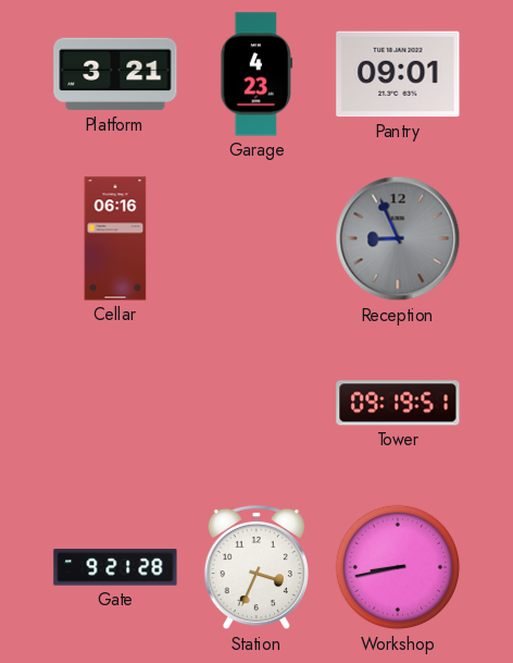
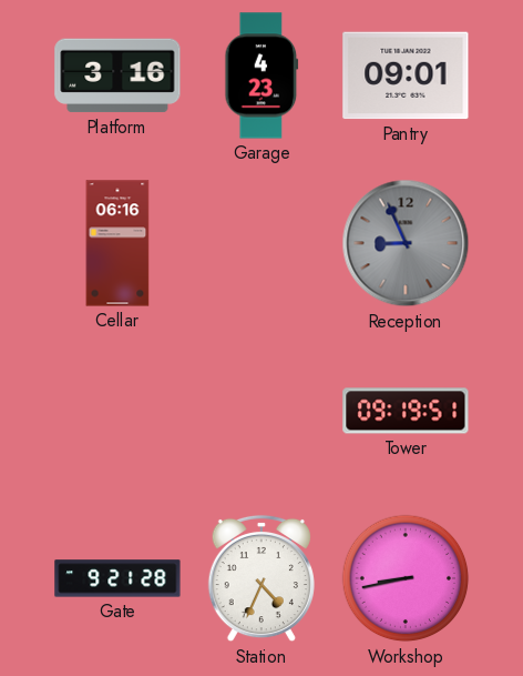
Platform: 3:21 -> 3:16
Station: 3:34 -> 4:34
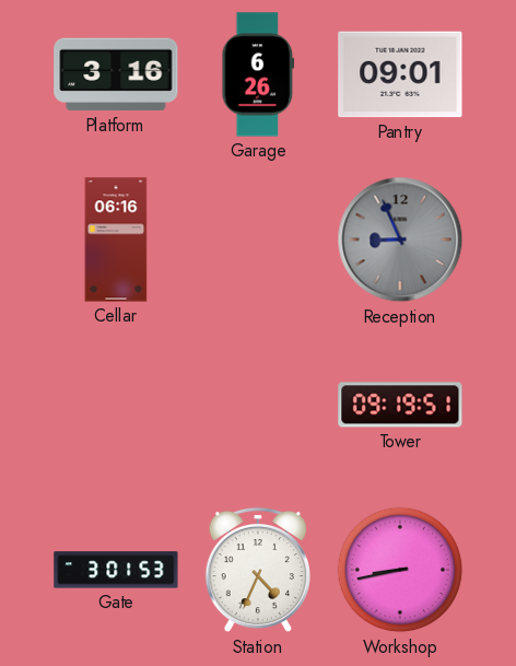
Garage: 4:23 -> 6:26
Gate: 9:21 -> 3:01
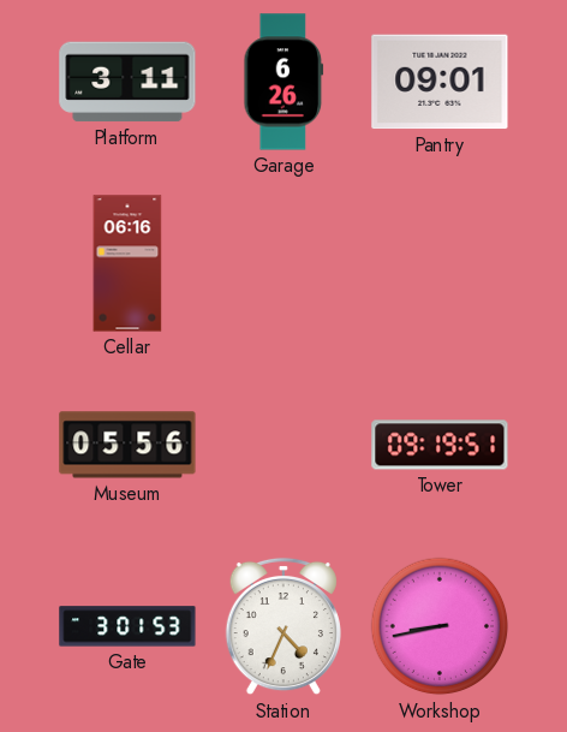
Platform: 3:16 -> 3:11
Reception: 8:56 -> none
Museum: none -> 05:56
